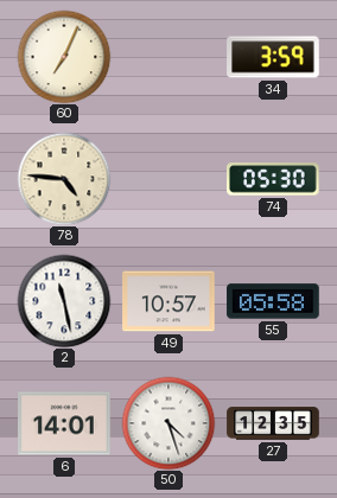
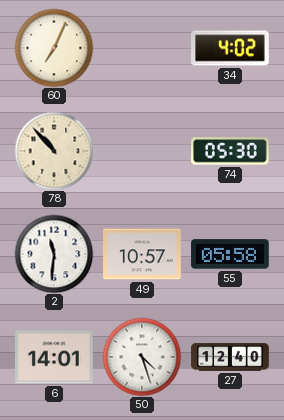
34: 3:59 -> 4:02
78: 4:46 -> 10:53
2: 11:28 -> 11:31
27: 12:35 -> 12:40
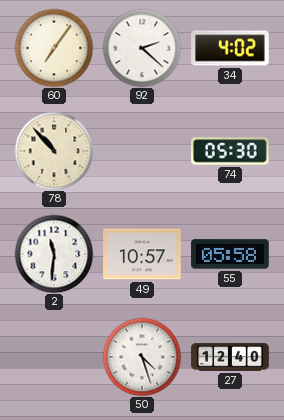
60: 7:04 -> 7:06
92: none -> 2:22
6: 14:01 -> none
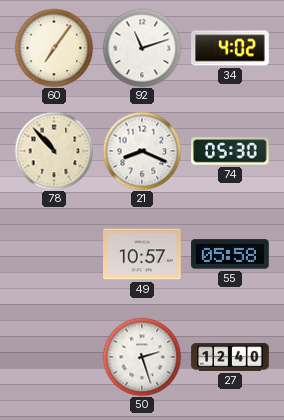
92: 2:22 -> 11:12
21: none -> 8:19
2: 11:31 -> none
50: 4:27 -> 2:27
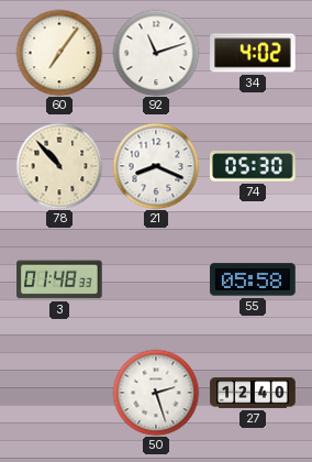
3: none -> 01:48
49: 10:57 -> none
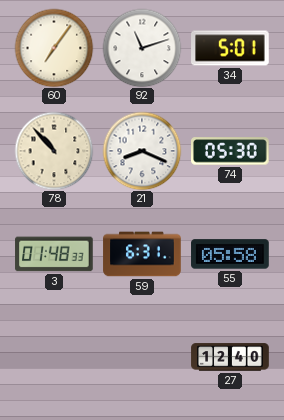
34: 4:02 -> 5:01
59: none -> 6:31
50: 2:27 -> none
